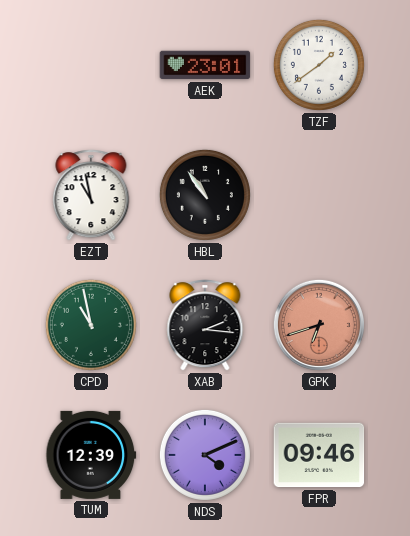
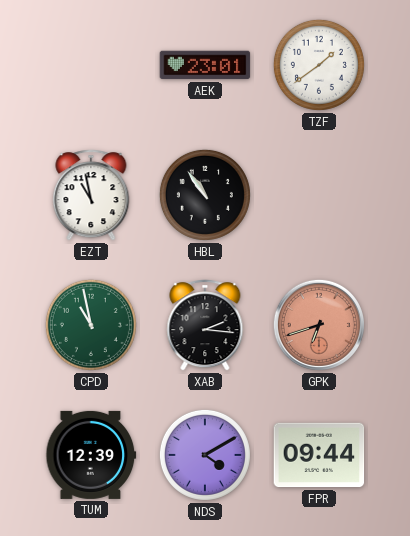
NDS: 4:11 -> 4:10
FPR: 09:46 -> 09:44
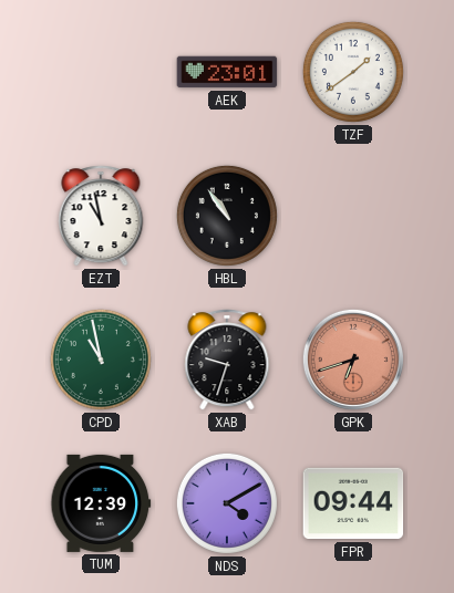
XAB: 2:16 -> 9:33
